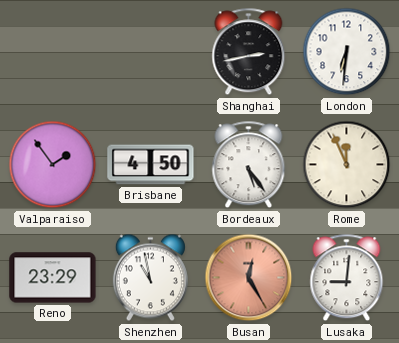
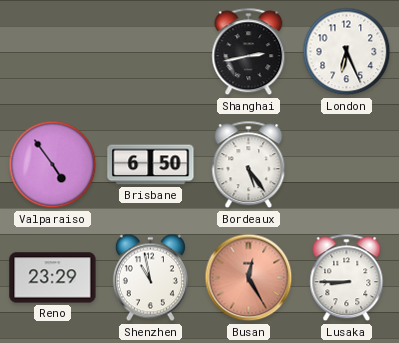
London: 6:31 -> 6:26
Valparaiso: 1:54 -> 4:54
Brisbane: 4:50 -> 6:50
Rome: 11:56 -> none
Lusaka: 9:01 -> 8:45
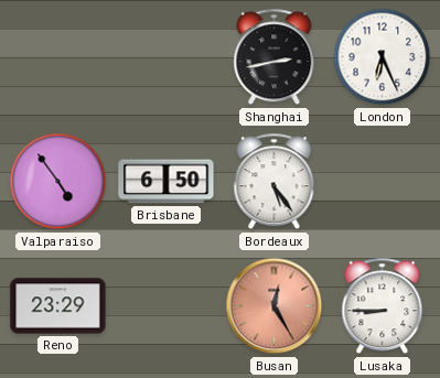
Shenzhen: 10:58 -> none
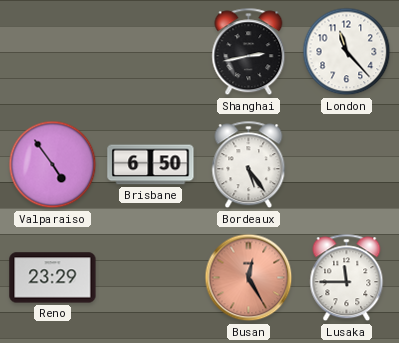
London: 6:26 -> 11:23
Lusaka: 8:45 -> 11:45
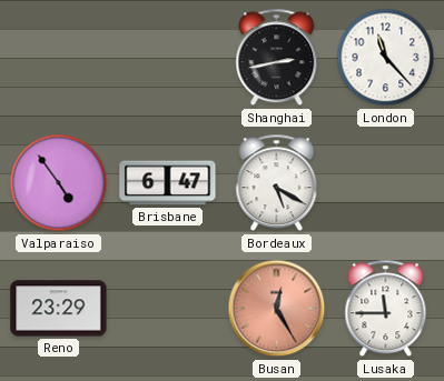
Brisbane: 6:50 -> 6:47
Bordeaux: 5:24 -> 5:20
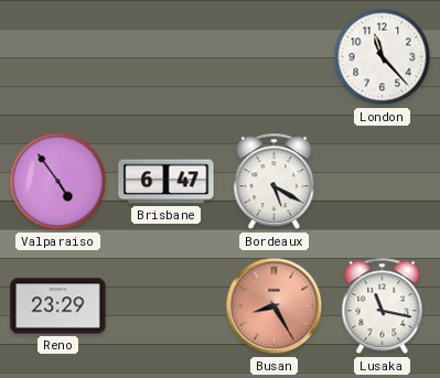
Shanghai: 2:43 -> none
Busan: 12:25 -> 8:25
Lusaka: 11:45 -> 11:17
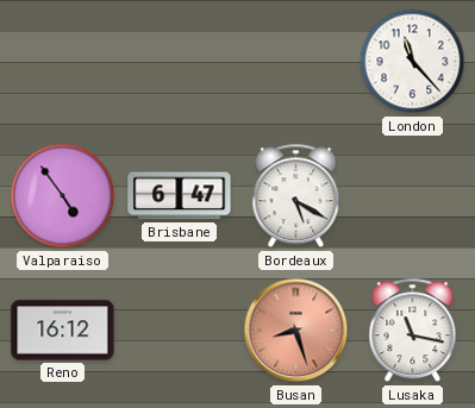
Reno: 23:29 -> 16:12
Busan: 8:25 -> 8:27
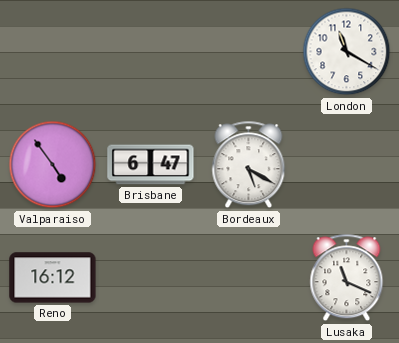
London: 11:23 -> 11:20
Busan: 8:27 -> none
Lusaka: 11:17 -> 11:19
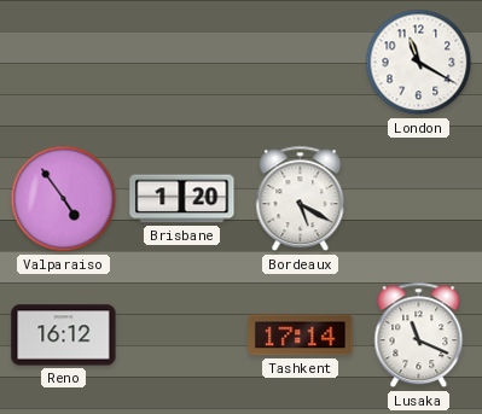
Brisbane: 6:47 -> 1:20
Tashkent: none -> 17:14
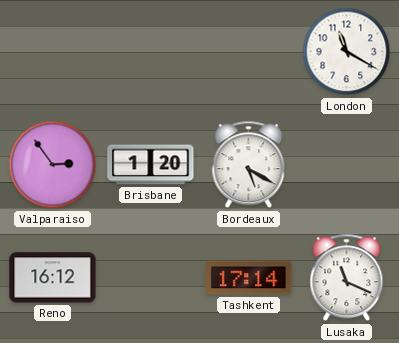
Valparaiso: 4:54 -> 2:54
